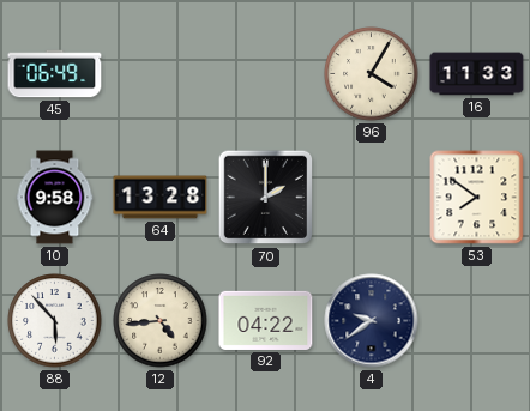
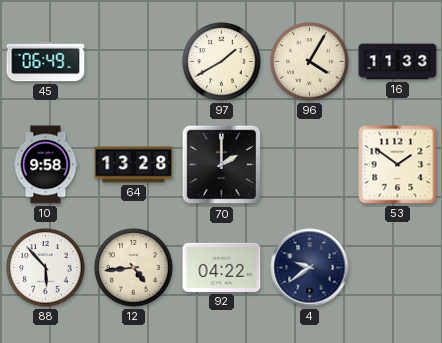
97: none -> 1:40
53: 7:51 -> 1:51
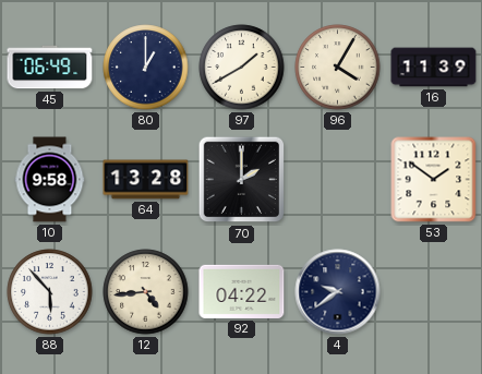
80: none -> 1:00
16: 11:33 -> 11:39
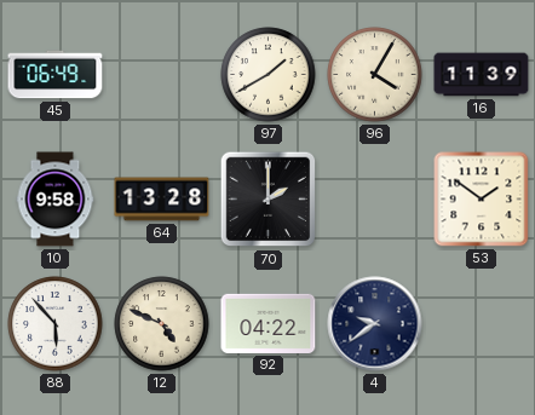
80: 1:00 -> none
12: 4:44 -> 4:49
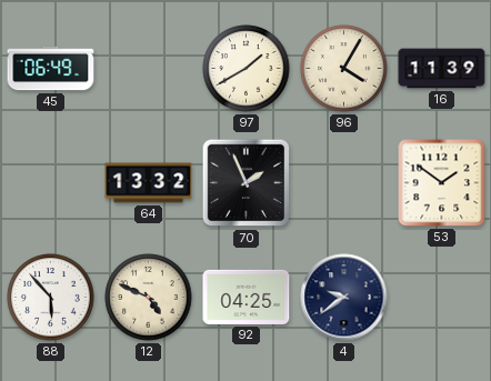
10: 9:58 -> none
64: 13:28 -> 13:32
70: 2:00 -> 1:56
92: 04:22 -> 04:25
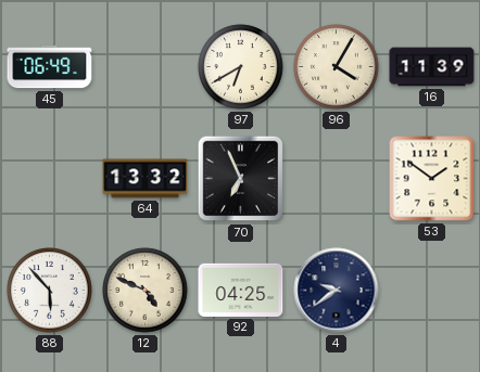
97: 1:40 -> 6:40
70: 1:56 -> 6:56
